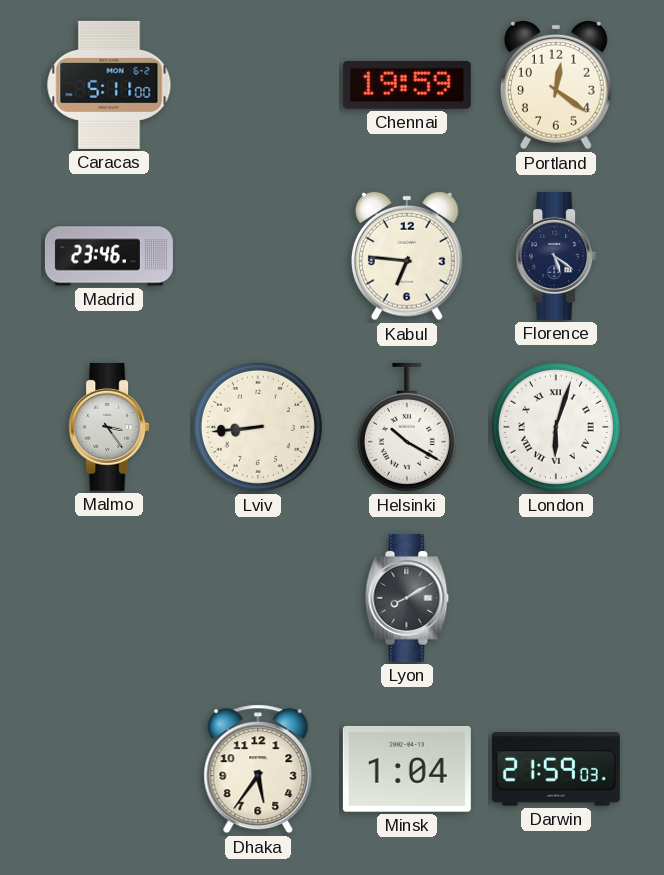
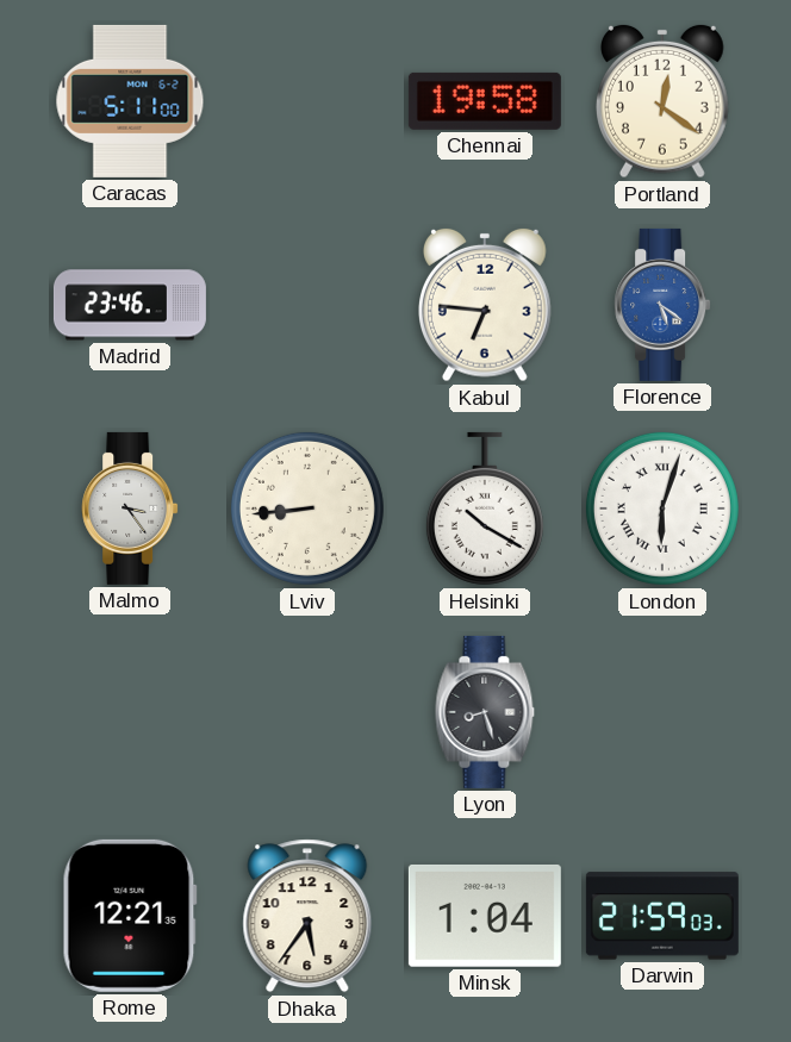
Chennai: 19:59 -> 19:58
Florence dial: navy -> blue
Lyon: 8:10 -> 8:27
Rome: none -> 12:21
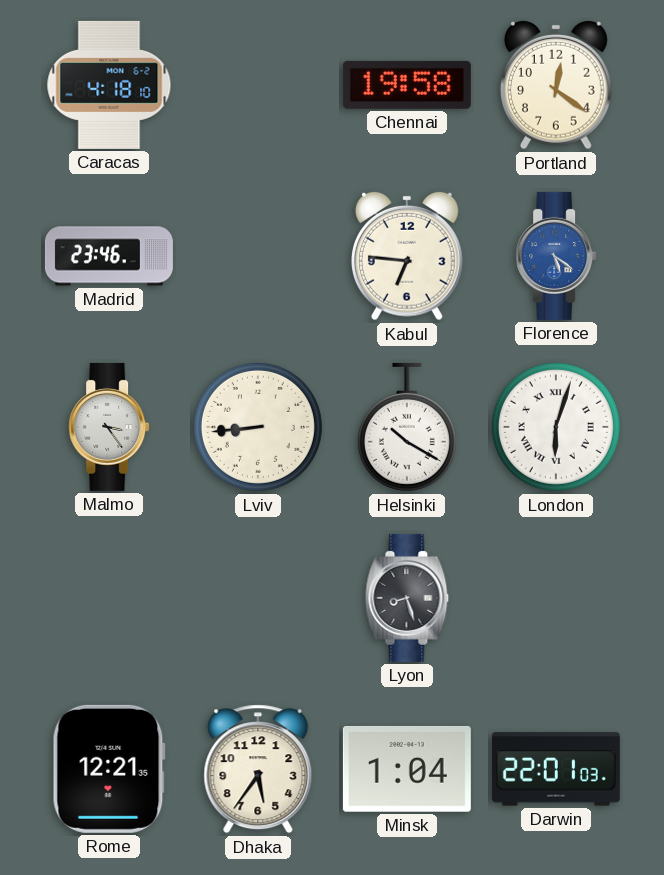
Caracas: 5:11 -> 4:18
Darwin: 21:59 -> 22:01
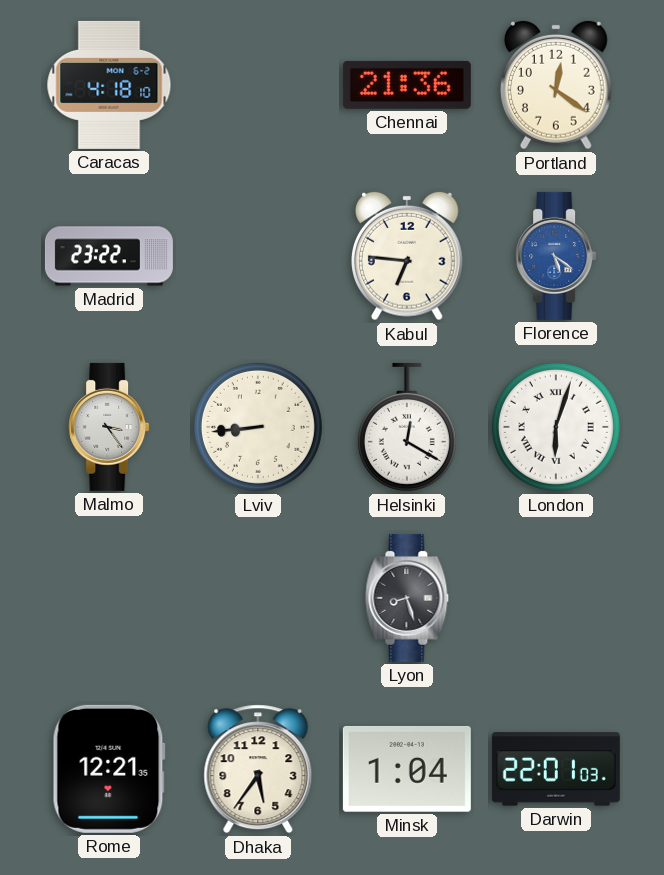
Chennai: 19:58 -> 21:36
Madrid: 23:46 -> 23:22
Helsinki: 10:20 -> 12:20
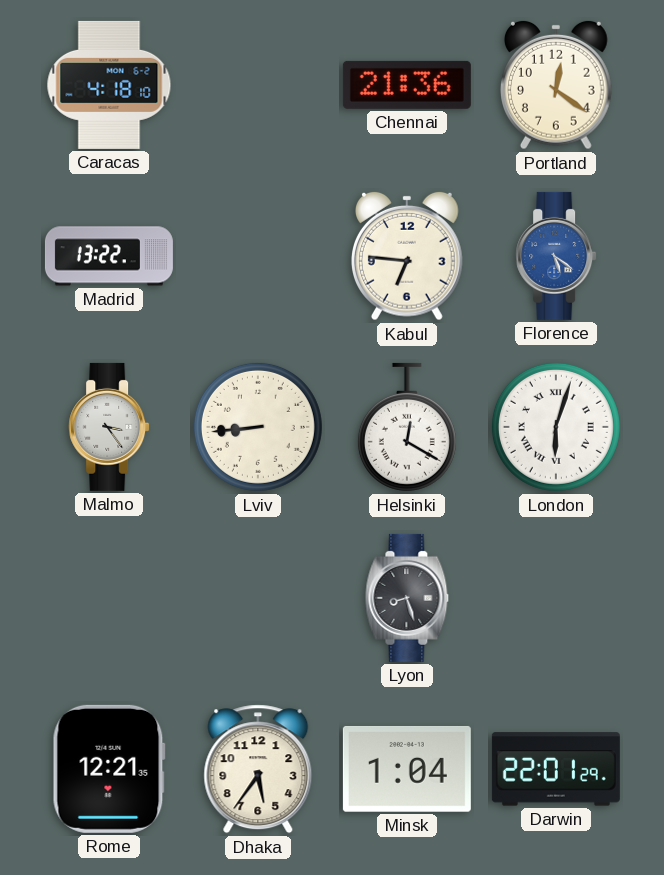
Madrid: 23:22 -> 13:22
Darwin: 22:01:03 -> 22:01:29
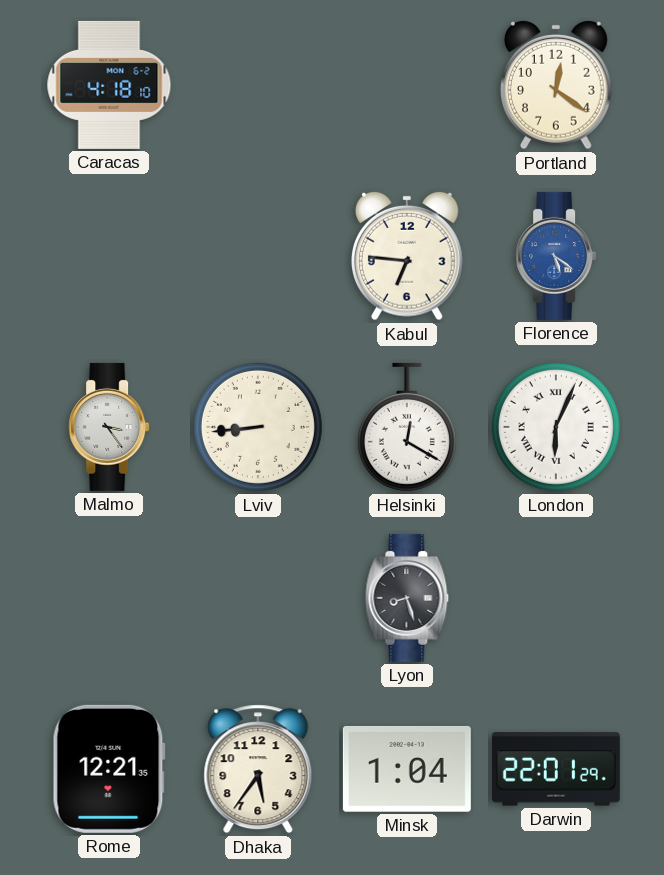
Chennai: 21:36 -> none
Madrid: 13:22 -> none
London: 6:03 -> 6:04
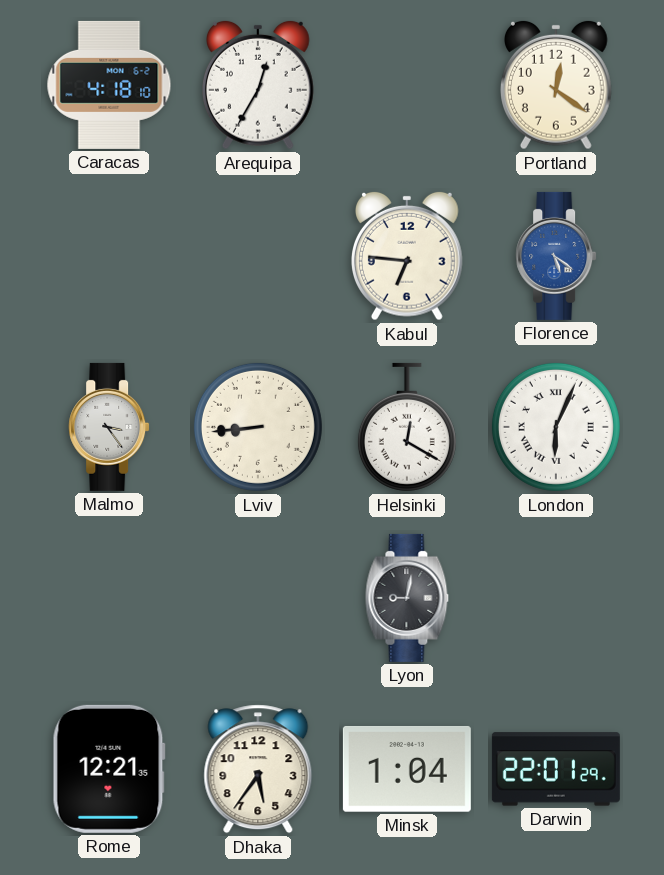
Arequipa: none -> 12:35
Lyon: 8:27 -> 9:02
